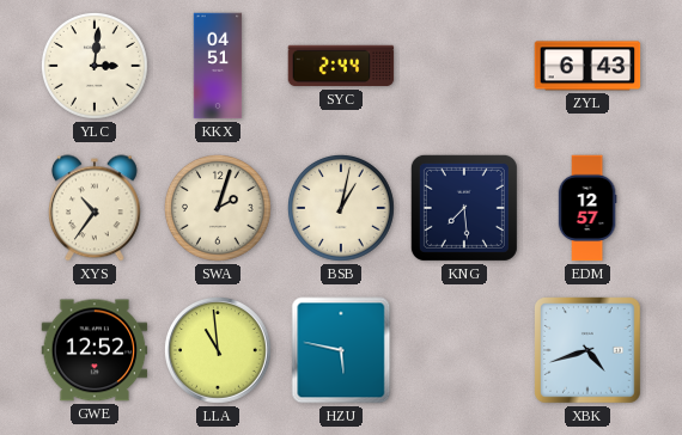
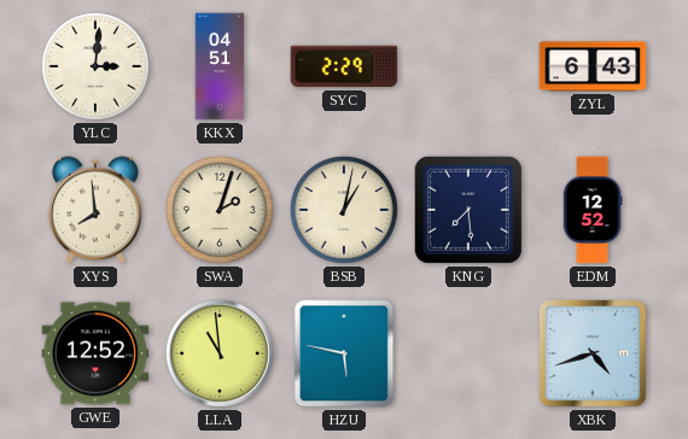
SYC: 2:44 -> 2:29
XYS: 10:36 -> 7:59
EDM: 12:57 -> 12:52
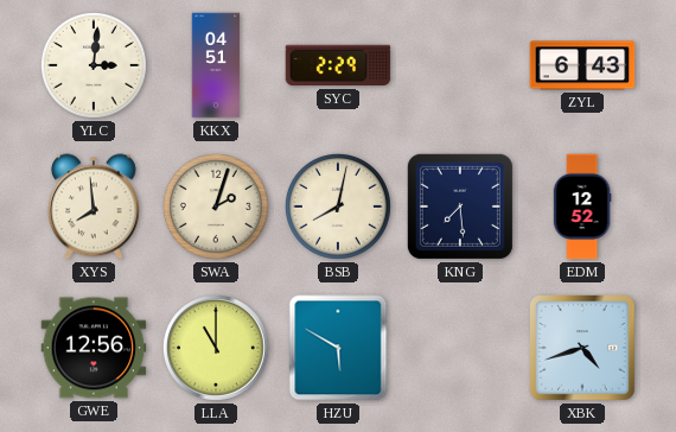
BSB: 1:02 -> 8:02
GWE: 12:52 -> 12:56
LLA: 10:59 -> 11:00
HZU: 5:47 -> 5:50
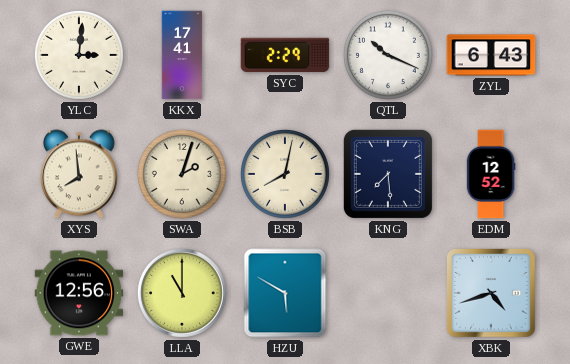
KKX: 04:51 -> 17:41
QTL: none -> 10:19
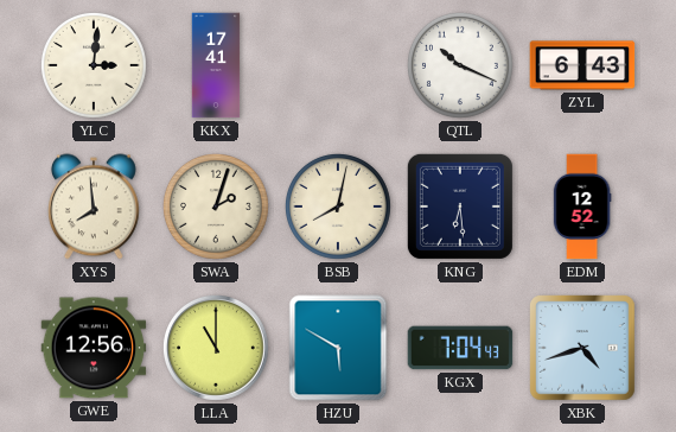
SYC: 2:29 -> none
KNG: 7:29 -> 6:29
KGX: none -> 7:04
